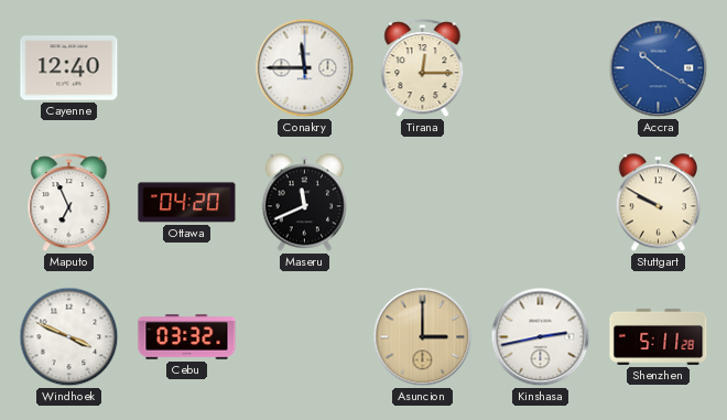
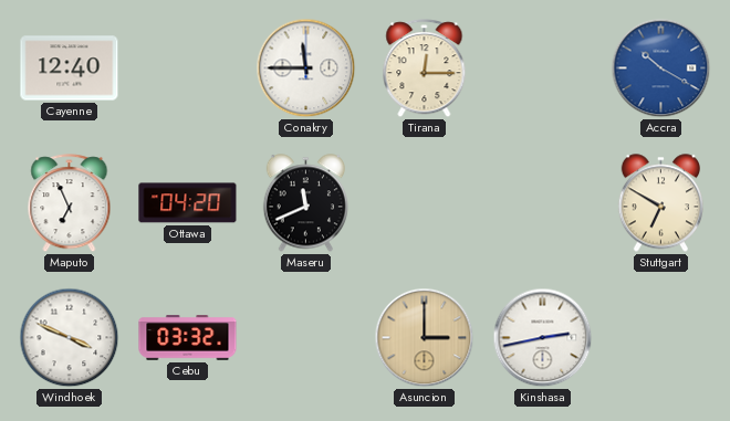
Stuttgart: 9:50 -> 6:50
Shenzhen: 5:11 -> none
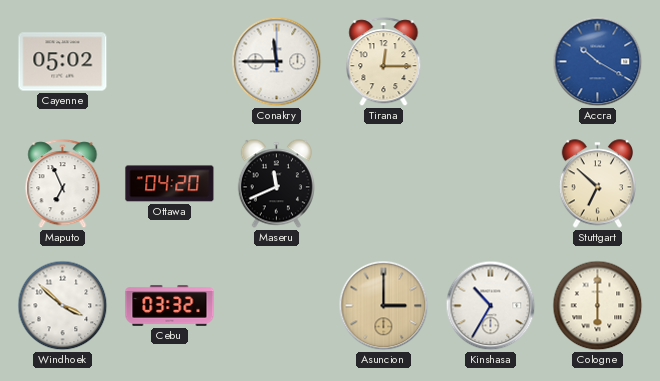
Cayenne: 12:40 -> 05:02
Stuttgart: 6:50 -> 6:52
Windhoek: 3:49 -> 3:52
Kinshasa: 2:43 -> 10:35
Cologne: none -> 6:00
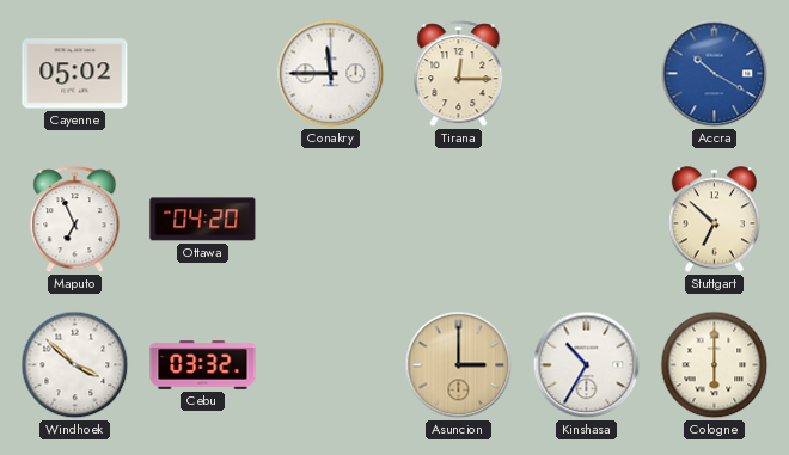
Maseru: 11:41 -> none
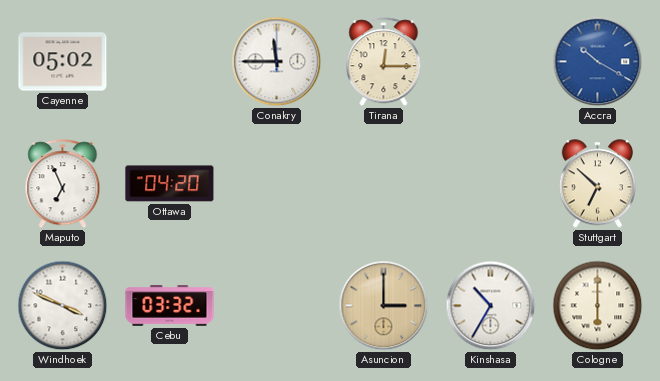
Windhoek: 3:52 -> 3:49
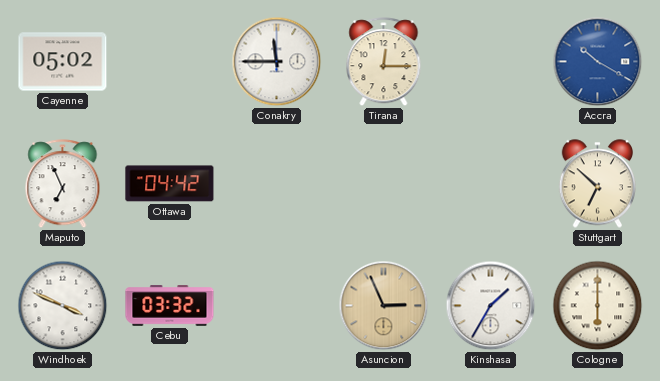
Ottawa: 04:20 -> 04:42
Asuncion: 3:00 -> 2:56
Kinshasa: 10:35 -> 1:35
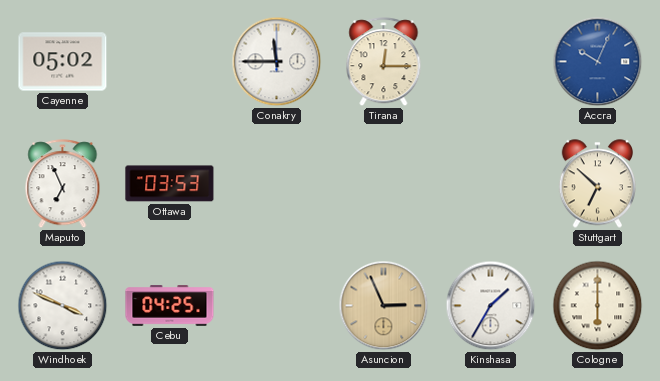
Accra: 10:20 -> 10:04
Ottawa: 04:42 -> 03:53
Cebu: 03:32 -> 04:25
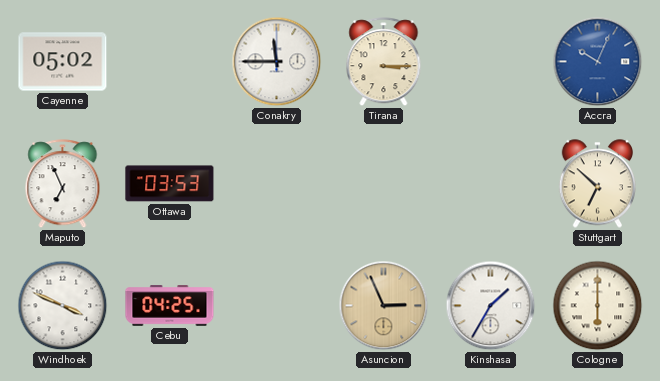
Tirana: 12:15 -> 3:15
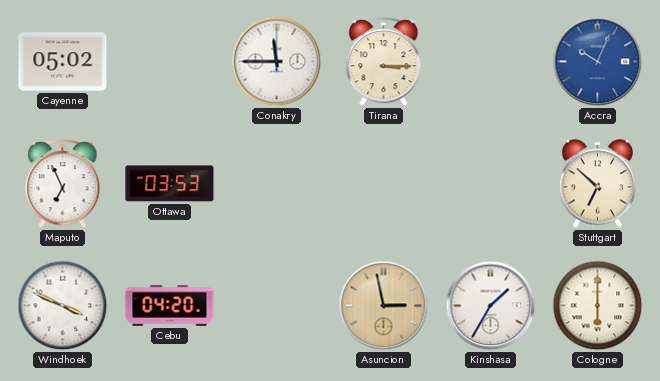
Cebu: 04:25 -> 04:20
Asuncion: 2:56 -> 2:58
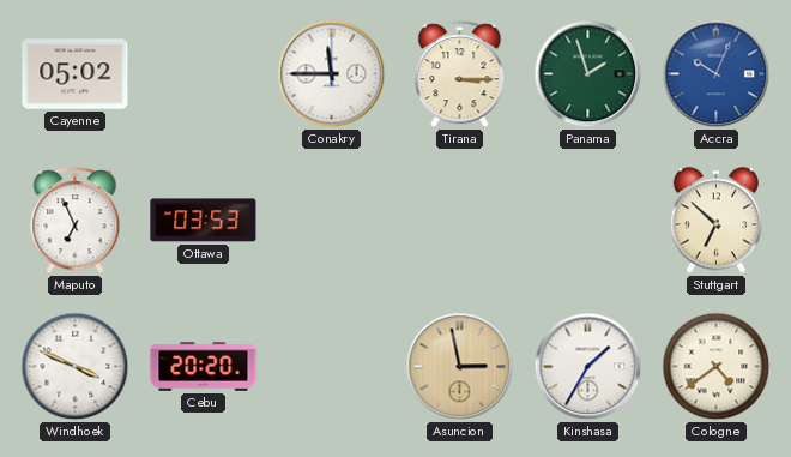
Panama: none -> 1:57
Cebu: 04:20 -> 20:20
Cologne: 6:00 -> 4:39
